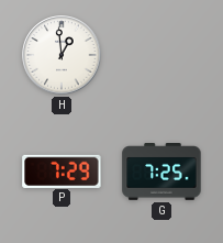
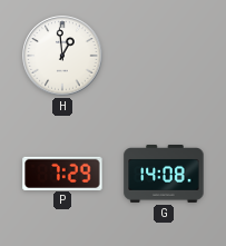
G: 7:25 -> 14:08
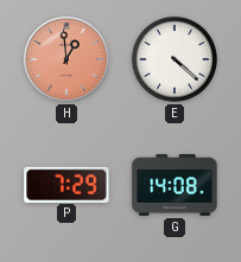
H dial: white -> salmon
E: none -> 4:22
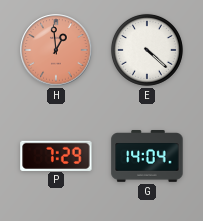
G: 14:08 -> 14:04
